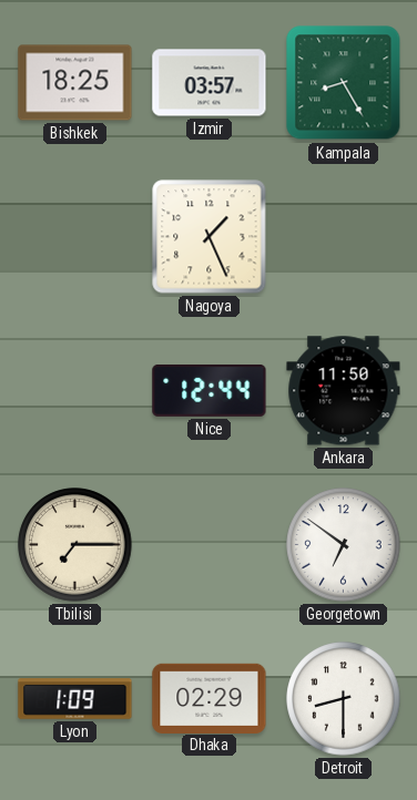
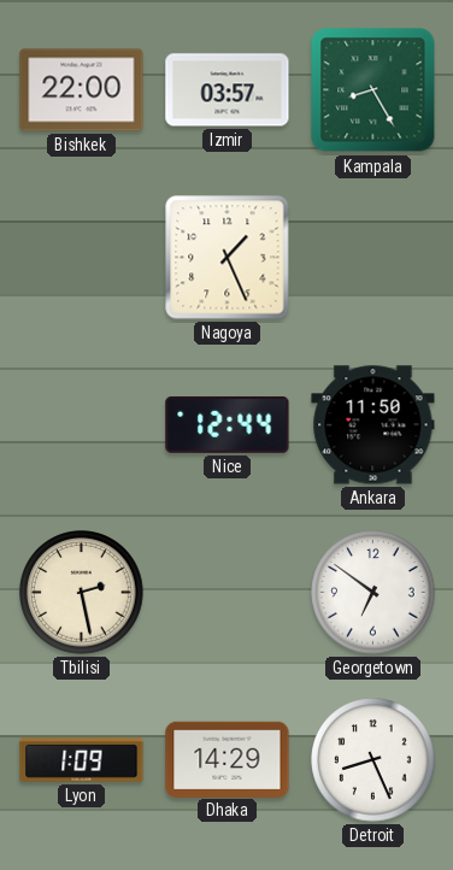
Bishkek: 18:25 -> 22:00
Tbilisi: 7:15 -> 2:28
Dhaka: 02:29 -> 14:29
Detroit: 8:30 -> 8:26
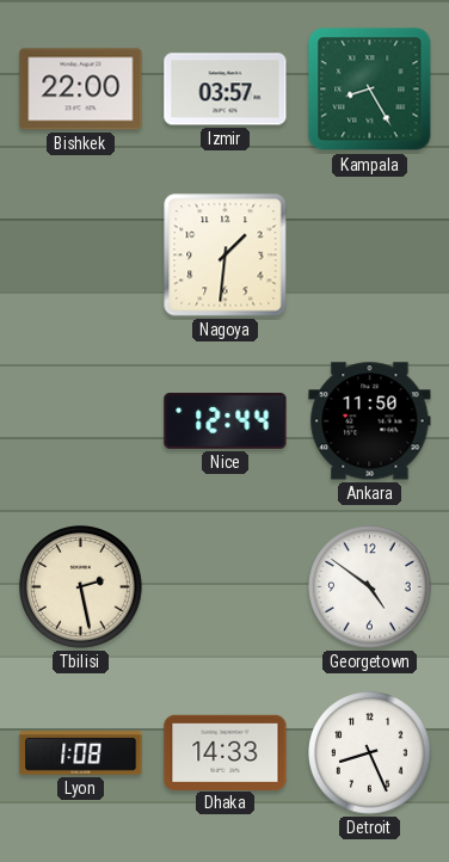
Nagoya: 1:26 -> 1:31
Georgetown: 6:51 -> 4:51
Lyon: 1:09 -> 1:08
Dhaka: 14:29 -> 14:33
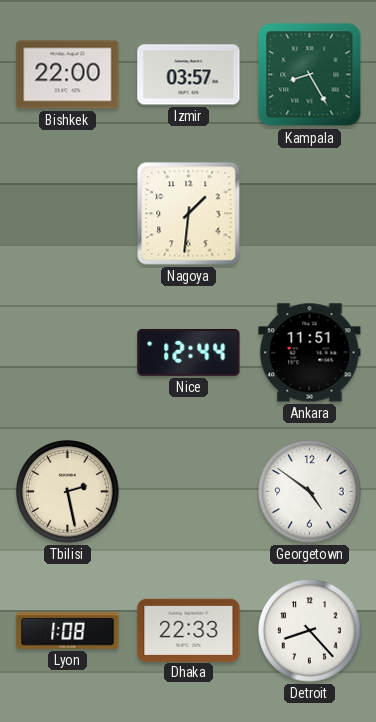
Ankara: 11:50 -> 11:51
Dhaka: 14:33 -> 22:33
Detroit: 8:26 -> 8:23
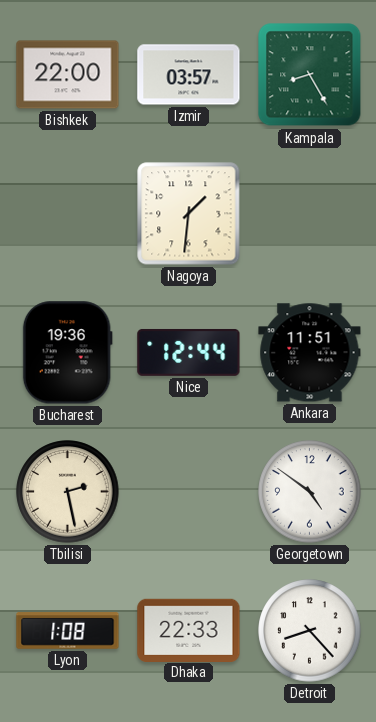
Bucharest: none -> 19:36
